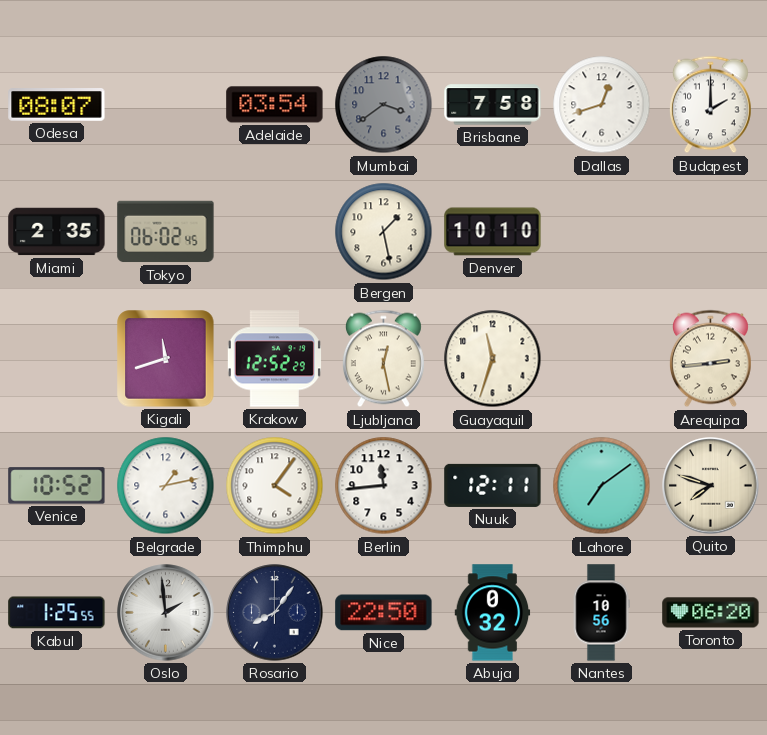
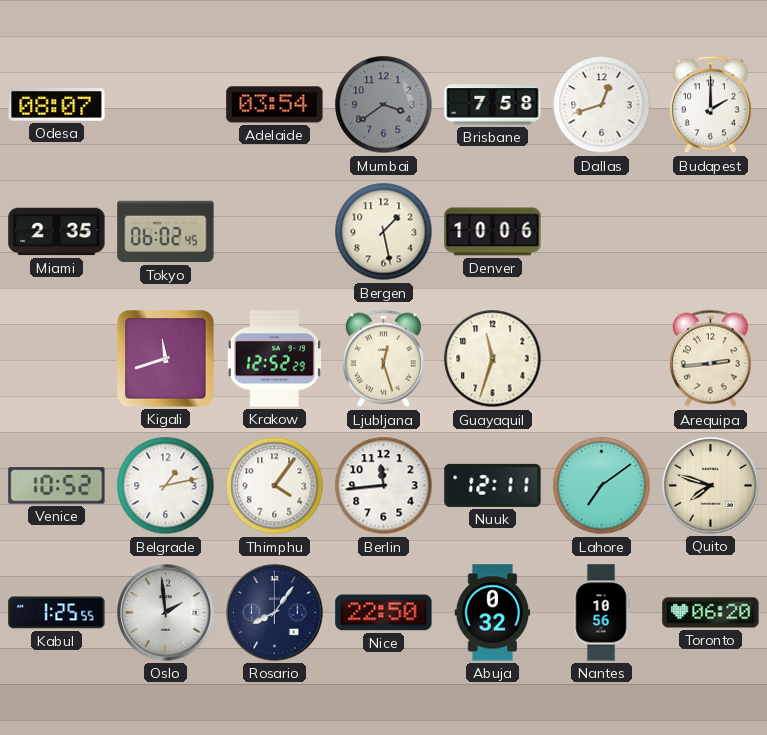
Denver: 10:10 -> 10:06
Ljubljana: 12:28 -> 12:27
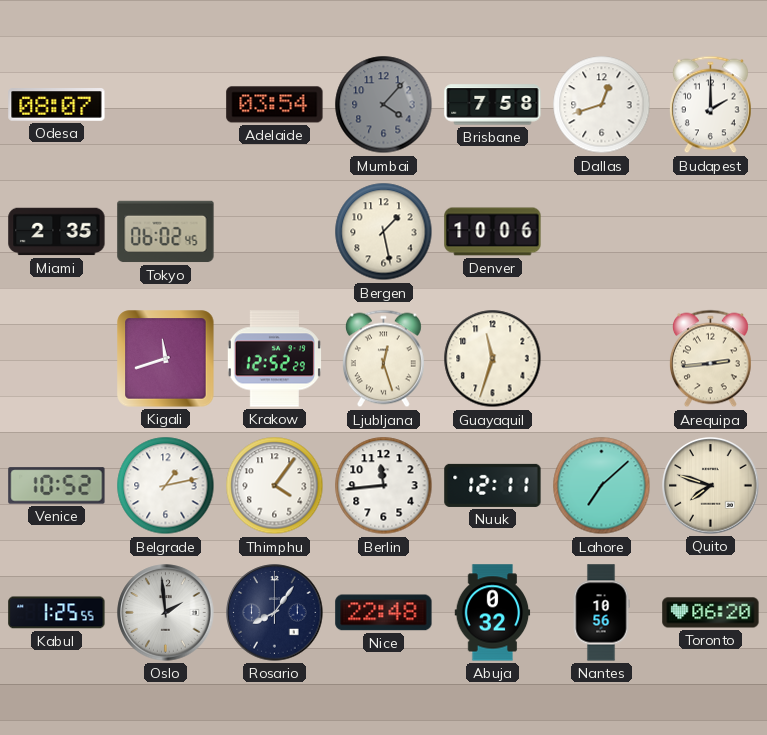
Mumbai: 3:39 -> 4:07
Lahore: 7:09 -> 7:08
Nice: 22:50 -> 22:48
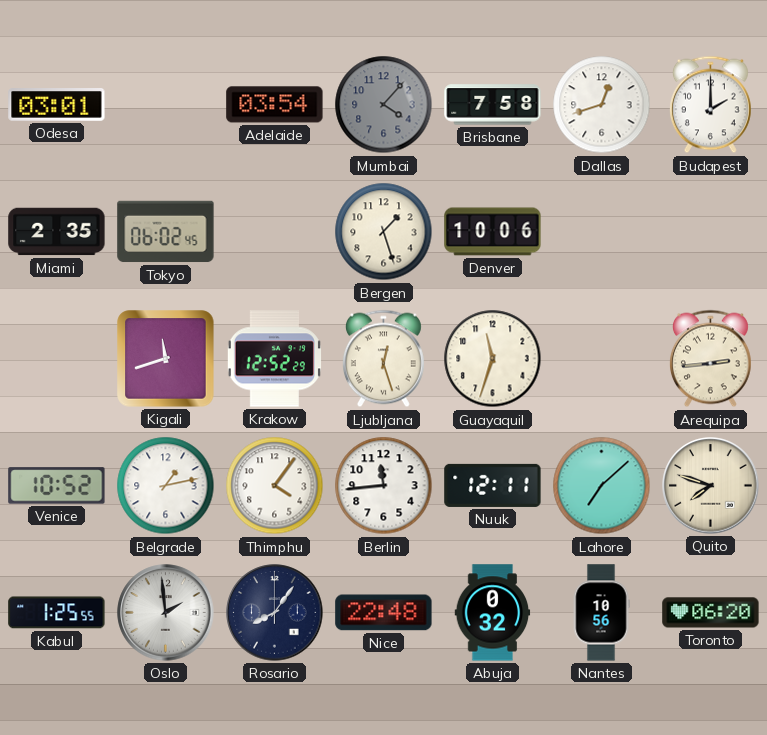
Odesa: 08:07 -> 03:01
Bergen: 1:28 -> 1:27
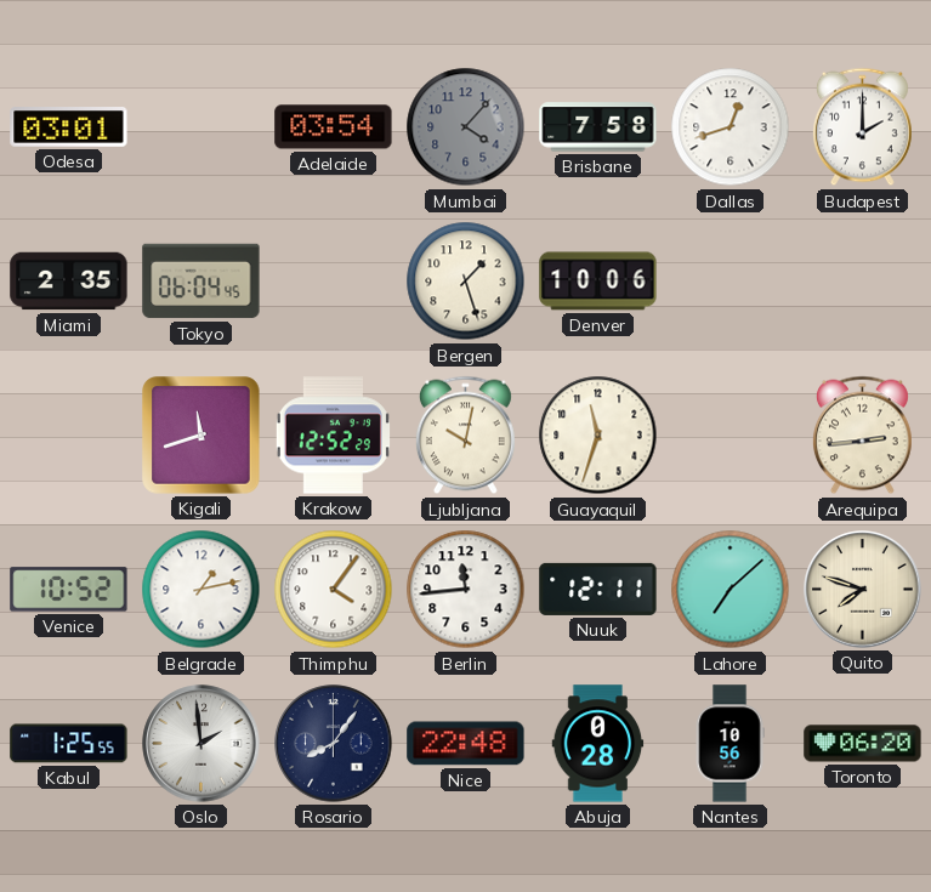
Tokyo: 06:02 -> 06:04
Ljubljana: 12:27 -> 10:02
Abuja: 0:32 -> 0:28
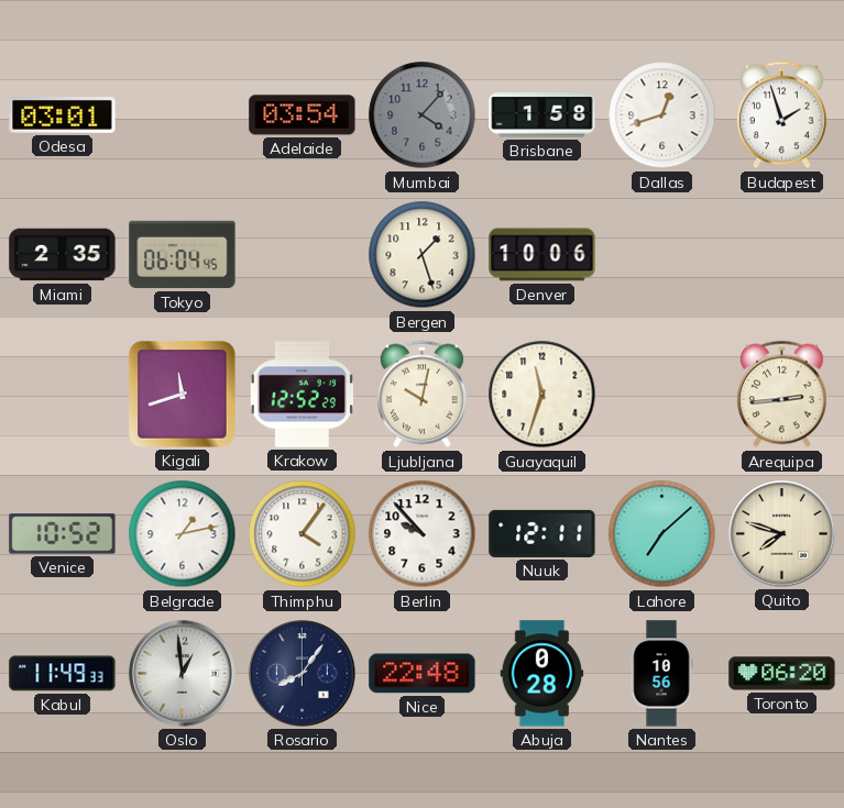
Brisbane: 7:58 -> 1:58
Budapest: 2:00 -> 1:57
Berlin: 11:44 -> 9:53
Kabul: 1:25 -> 11:49
Oslo: 1:59 -> 12:59
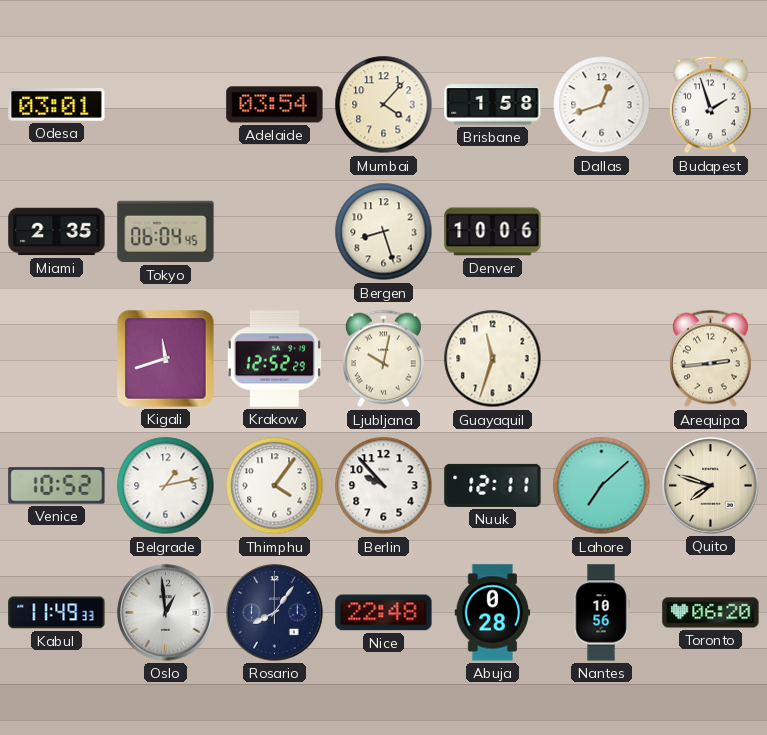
Mumbai dial: grey -> cream
Bergen: 1:27 -> 8:27
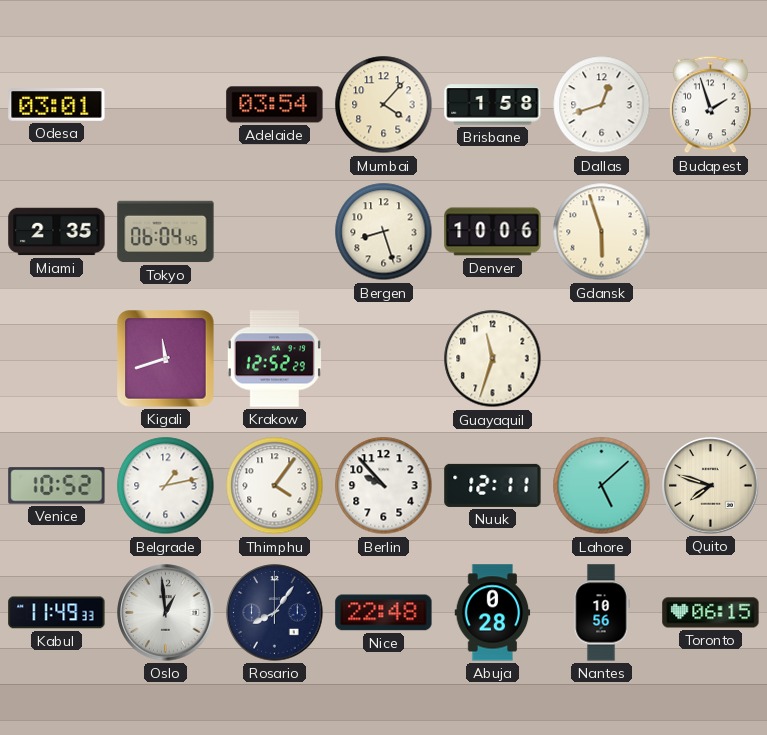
Gdansk: none -> 5:57
Ljubljana: 10:02 -> none
Arequipa: 2:44 -> none
Lahore: 7:08 -> 5:08
Toronto: 06:20 -> 06:15
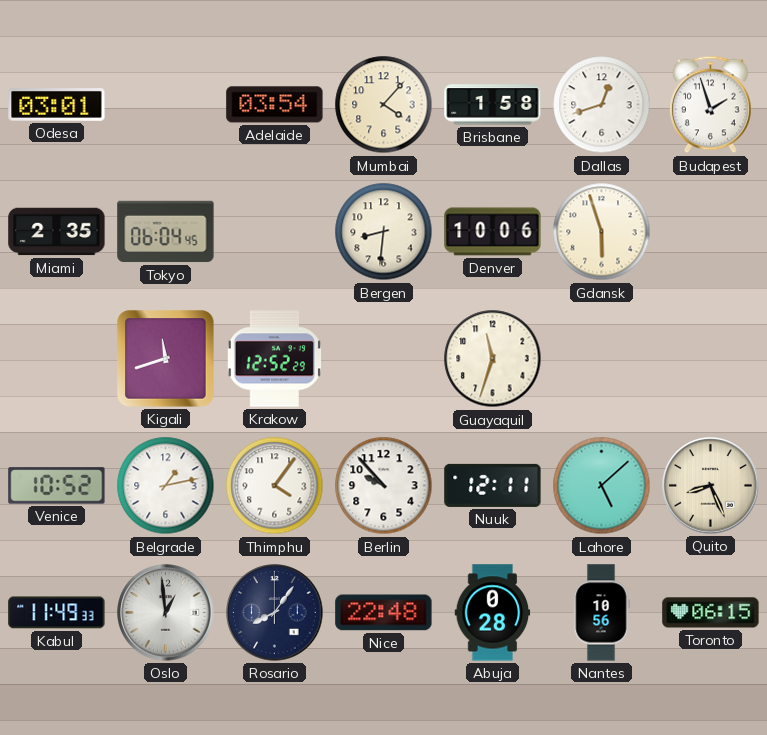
Bergen: 8:27 -> 8:31
Quito: 7:48 -> 8:26
